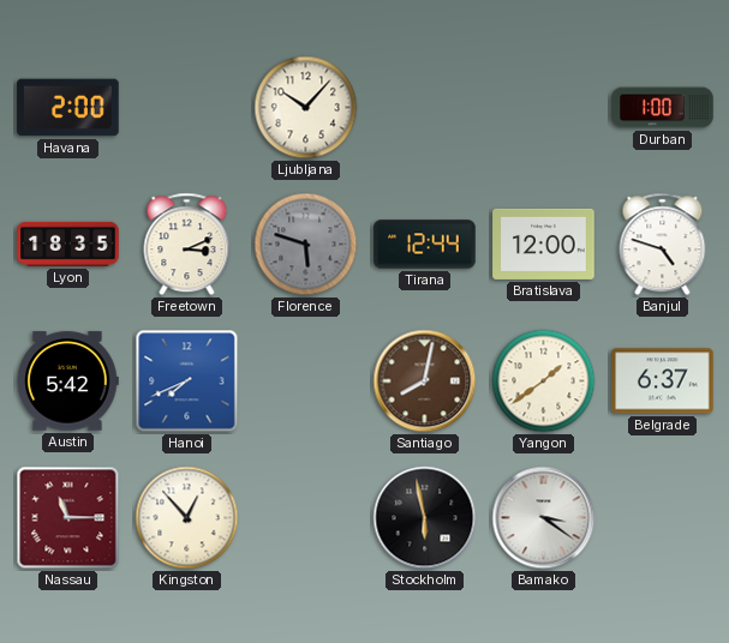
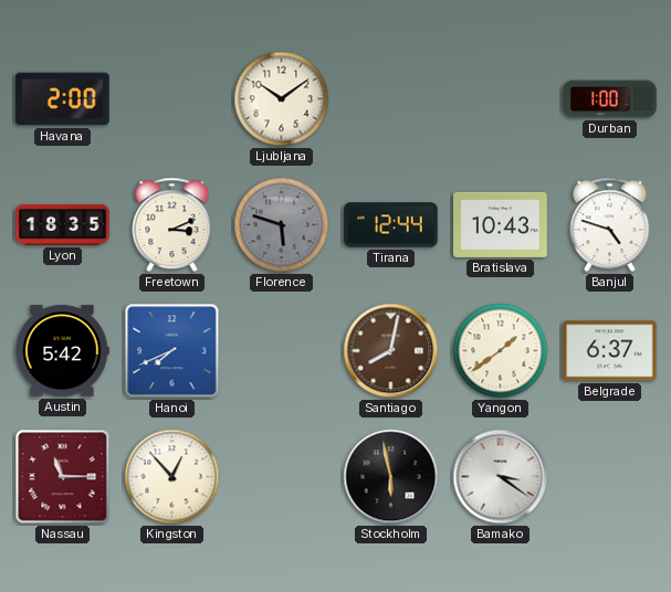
Ljubljana: 10:07 -> 10:09
Bratislava: 12:00 -> 10:43
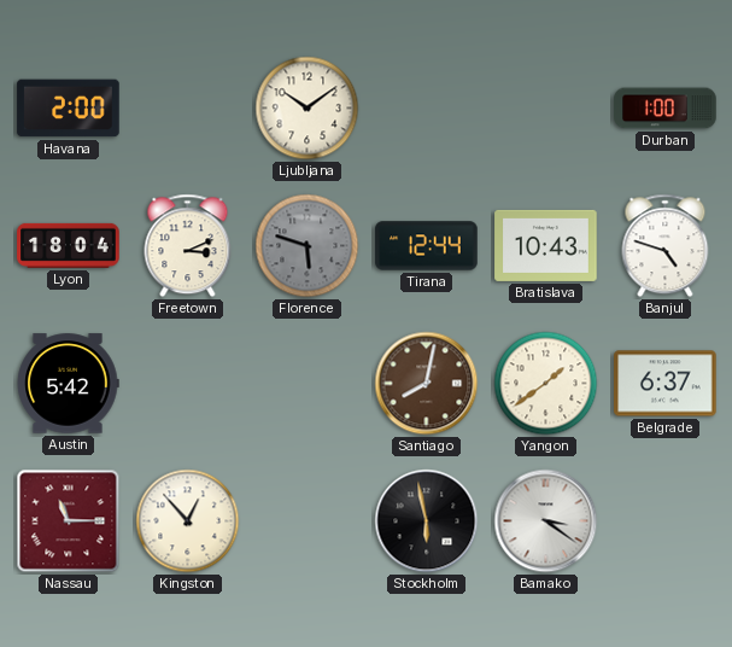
Lyon: 18:35 -> 18:04
Hanoi: 7:41 -> none
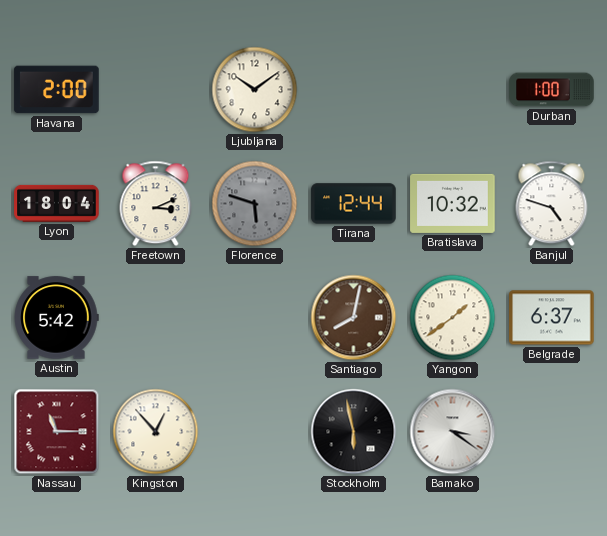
Bratislava: 10:43 -> 10:32
